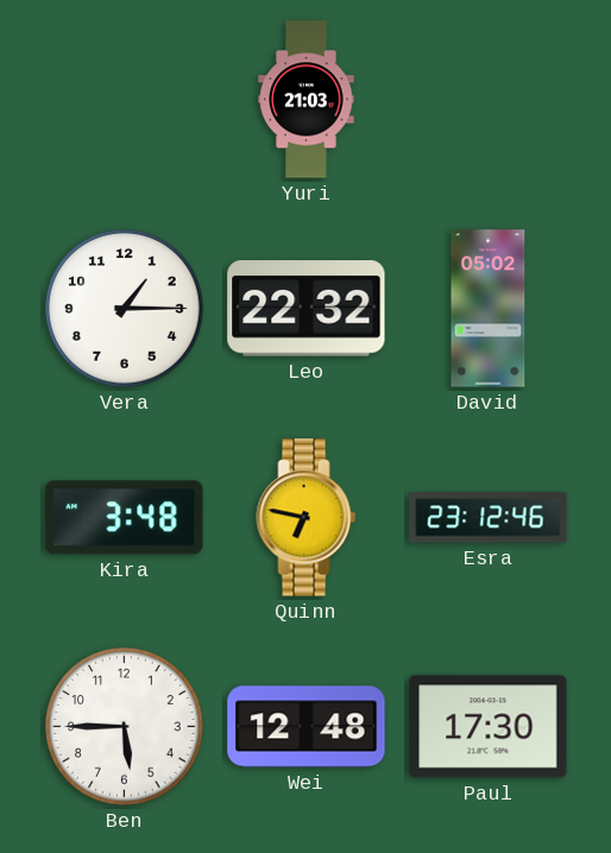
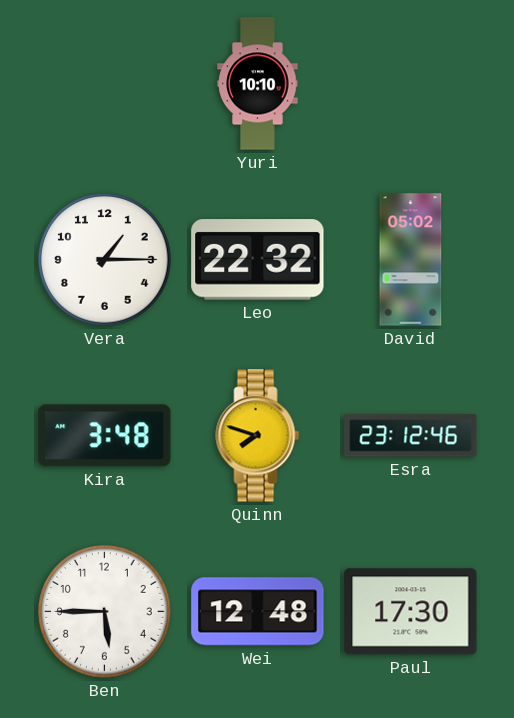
Yuri: 21:03 -> 10:10
Quinn: 6:47 -> 7:48
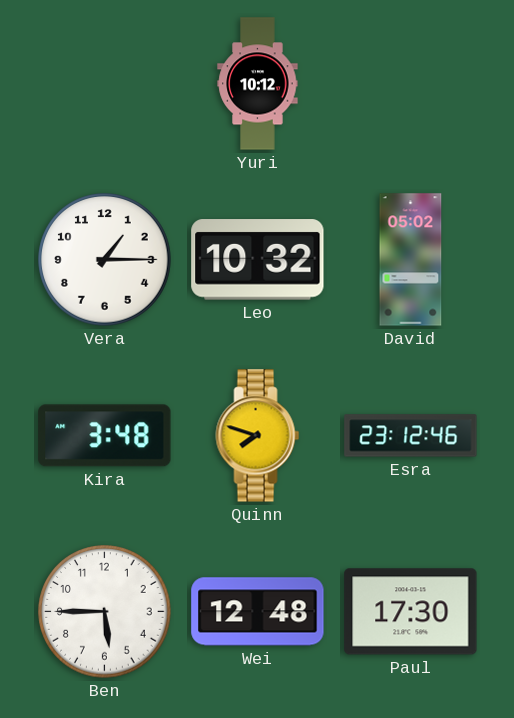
Yuri: 10:10 -> 10:12
Leo: 22:32 -> 10:32
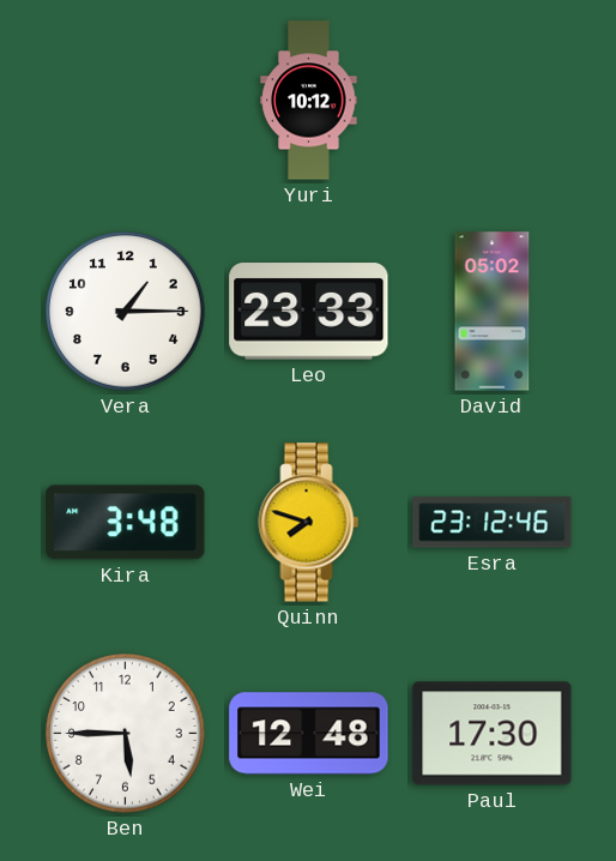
Leo: 10:32 -> 23:33
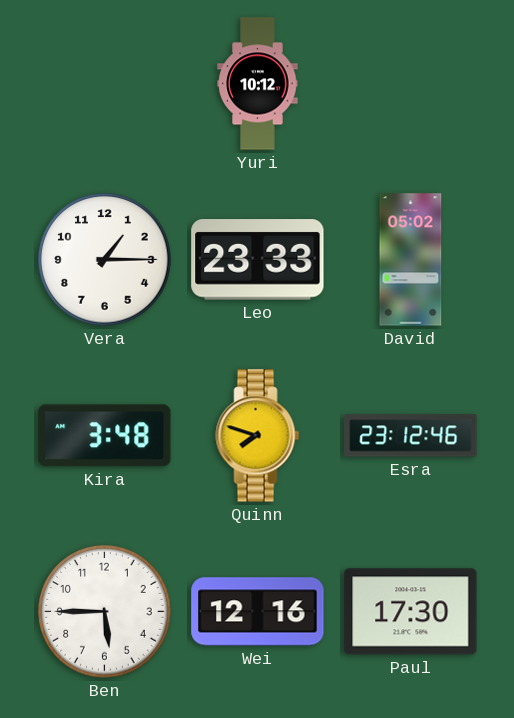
Wei: 12:48 -> 12:16
